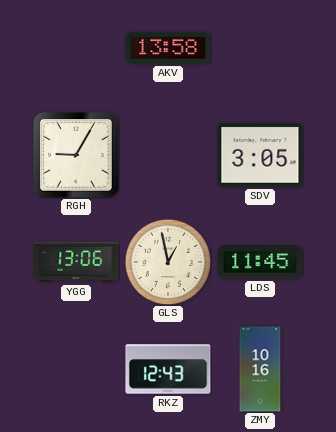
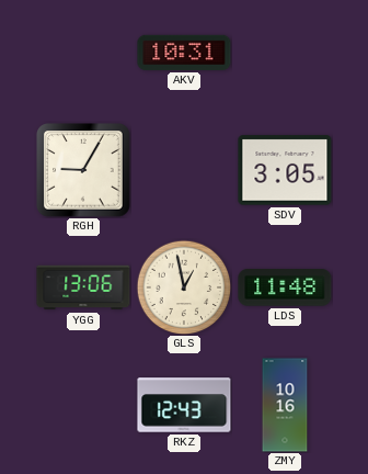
AKV: 13:58 -> 10:31
LDS: 11:45 -> 11:48
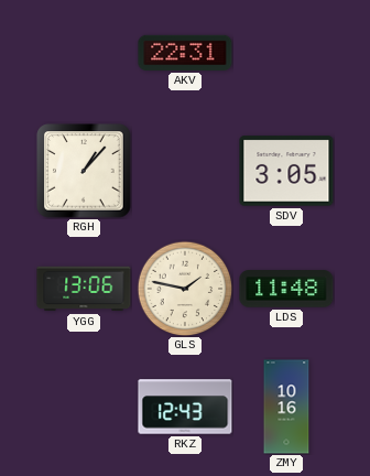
AKV: 10:31 -> 22:31
RGH: 9:05 -> 1:07
GLS: 12:58 -> 1:47
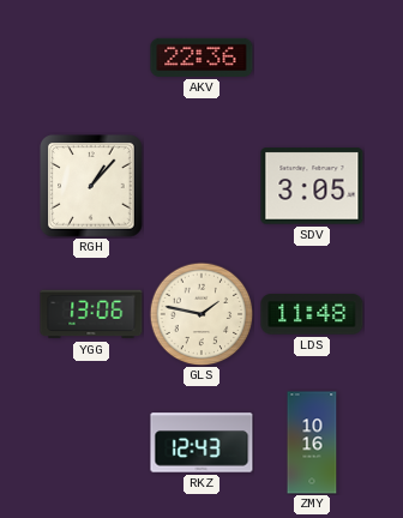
AKV: 22:31 -> 22:36
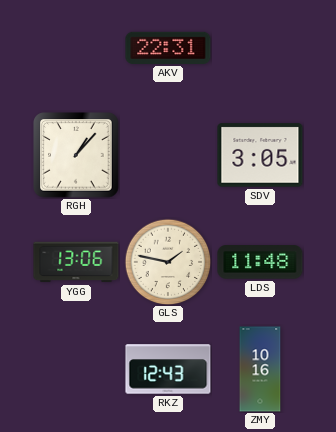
AKV: 22:36 -> 22:31
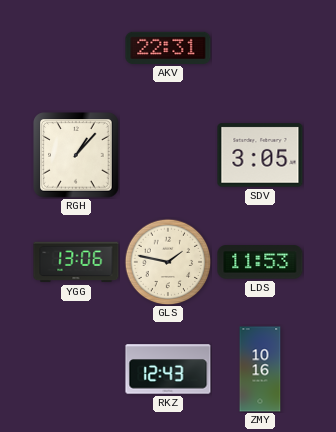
LDS: 11:48 -> 11:53
